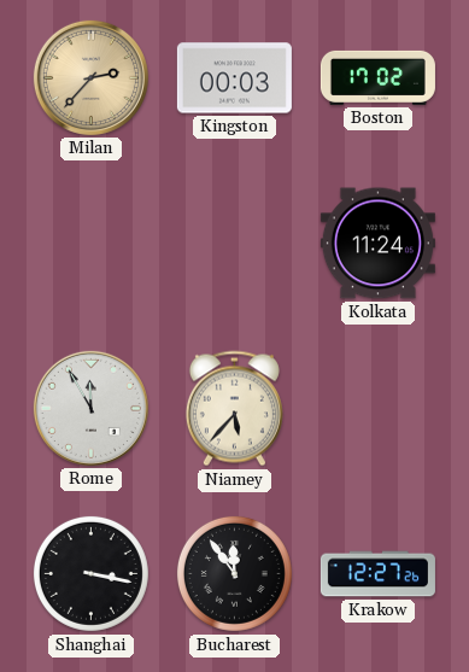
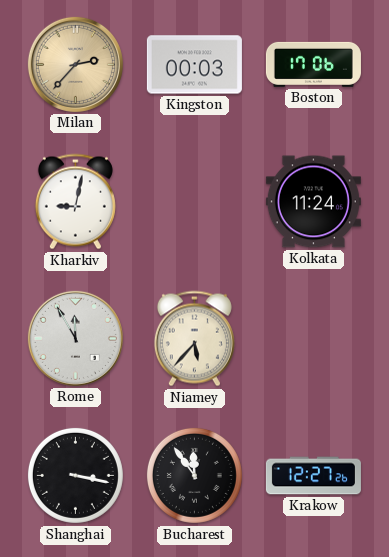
Boston: 17:02 -> 17:06
Kharkiv: none -> 9:02
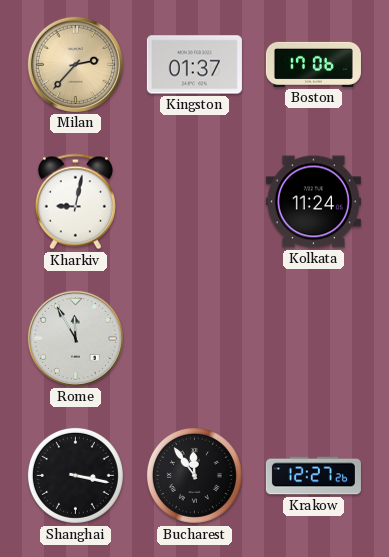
Kingston: 00:03 -> 01:37
Niamey: 5:37 -> none
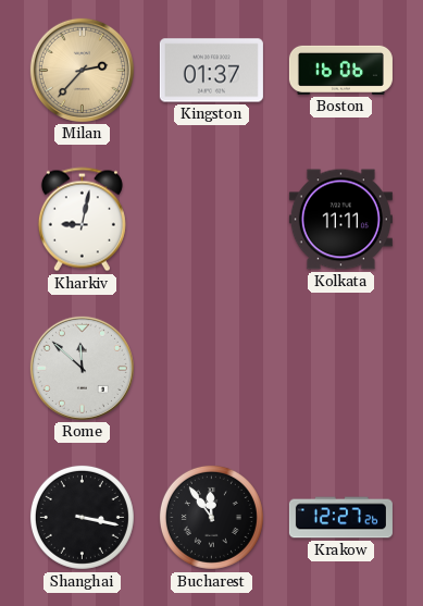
Boston: 17:06 -> 16:06
Kolkata: 11:24 -> 11:11
Rome: 11:55 -> 11:52
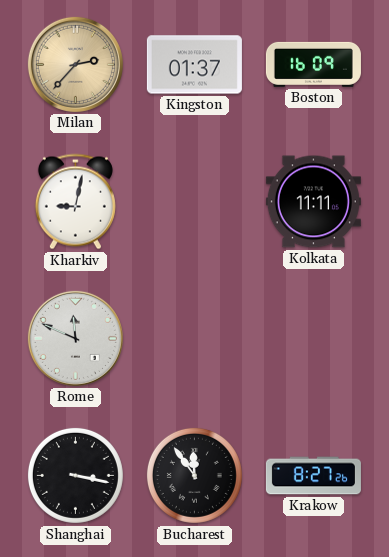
Boston: 16:06 -> 16:09
Rome: 11:52 -> 11:49
Krakow: 12:27 -> 8:27
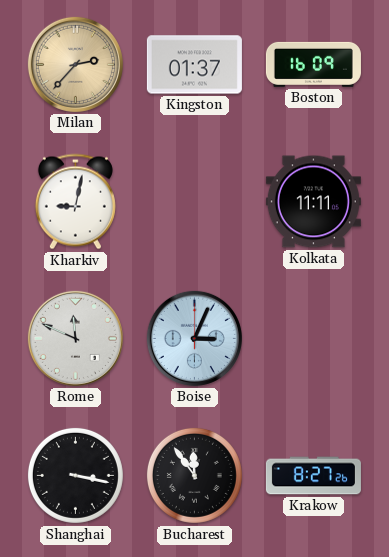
Boise: none -> 3:04
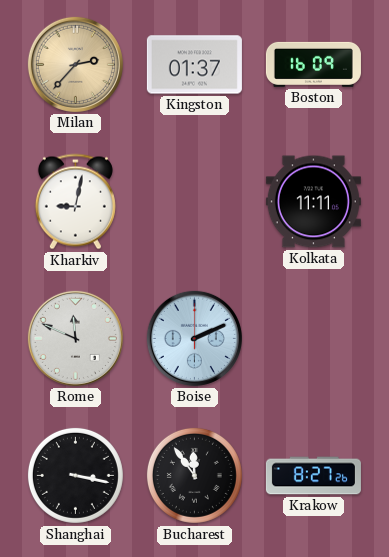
Boise: 3:04 -> 2:11
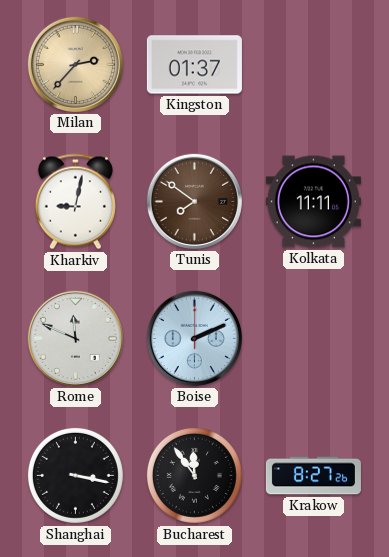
Boston: 16:09 -> none
Tunis: none -> 7:51
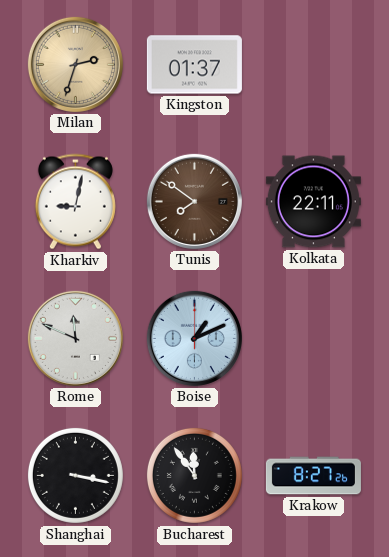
Milan: 2:37 -> 2:33
Kolkata: 11:11 -> 22:11
Boise: 2:11 -> 1:11
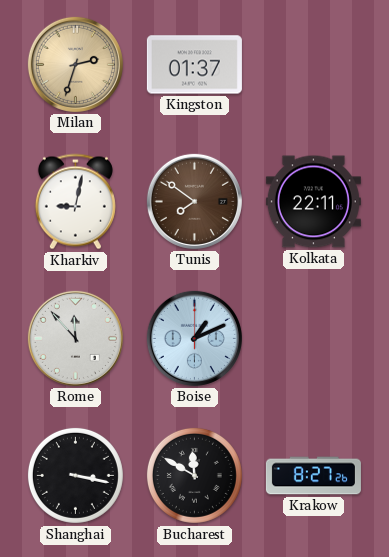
Rome: 11:49 -> 11:53
Bucharest: 11:54 -> 11:50
